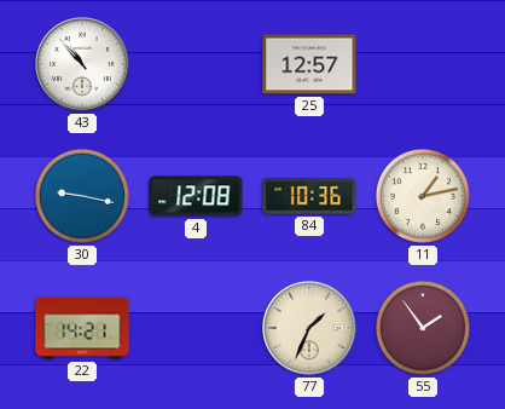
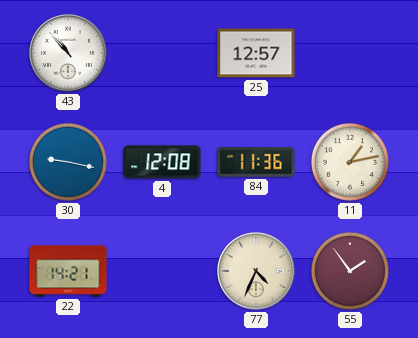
84: 10:36 -> 11:36
77: 1:34 -> 4:34
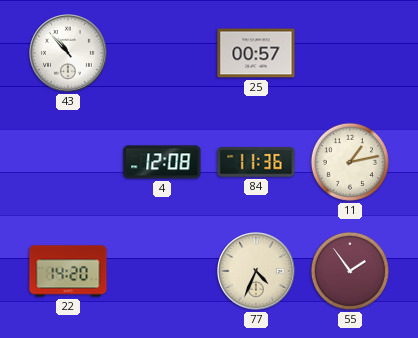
25: 12:57 -> 00:57
30: 9:17 -> none
22: 14:21 -> 14:20
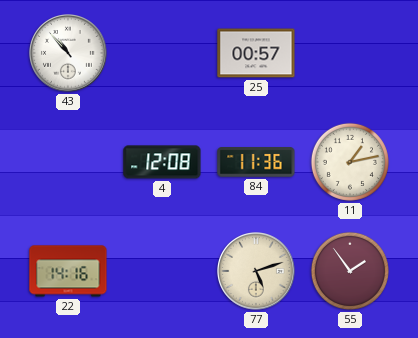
22: 14:20 -> 14:16
77: 4:34 -> 5:12
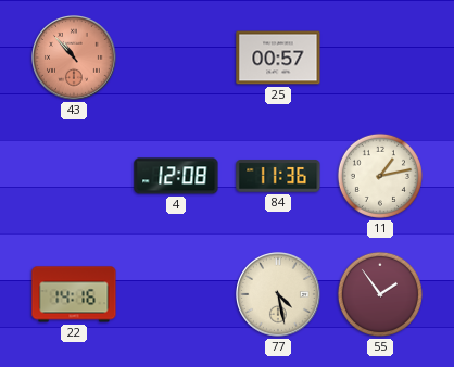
43 dial: white -> salmon
77: 5:12 -> 4:28
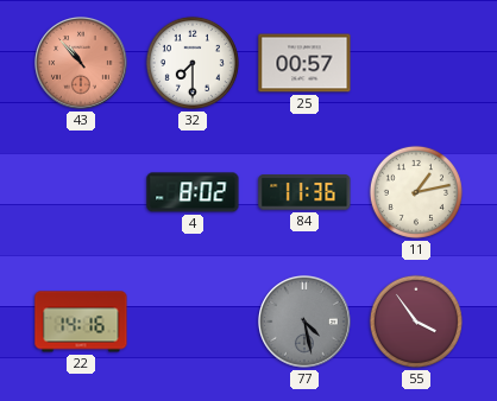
32: none -> 7:30
4: 12:08 -> 8:02
77 dial: cream -> grey
55: 1:54 -> 3:54
